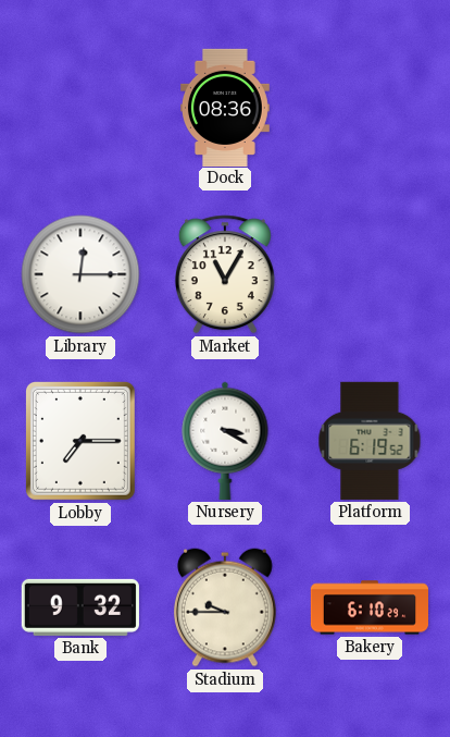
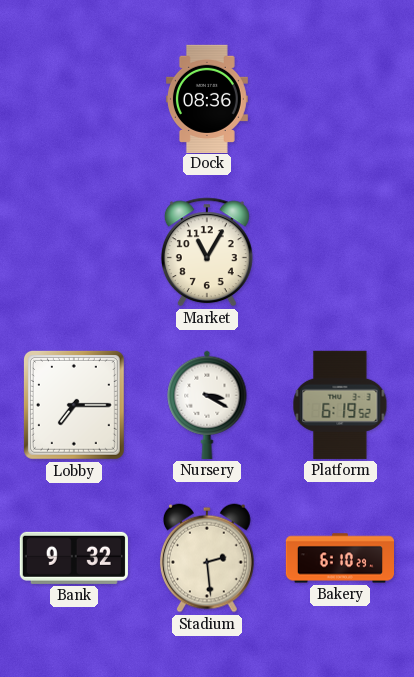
Library: 12:15 -> none
Stadium: 9:45 -> 2:29
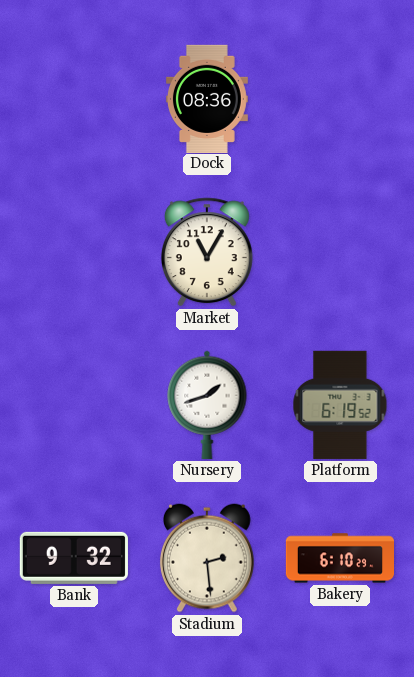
Lobby: 7:15 -> none
Nursery: 3:20 -> 1:42
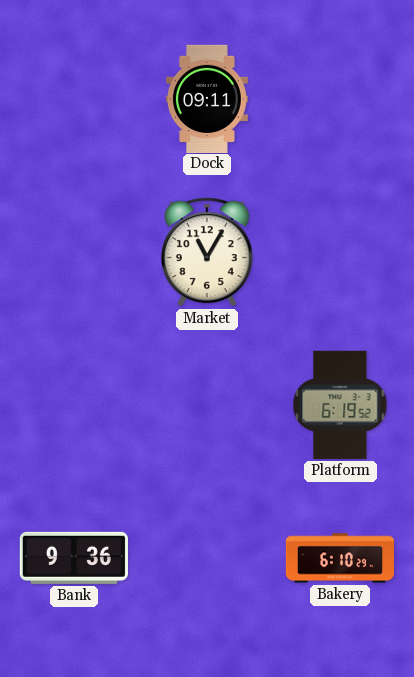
Dock: 08:36 -> 09:11
Nursery: 1:42 -> none
Bank: 9:32 -> 9:36
Stadium: 2:29 -> none
